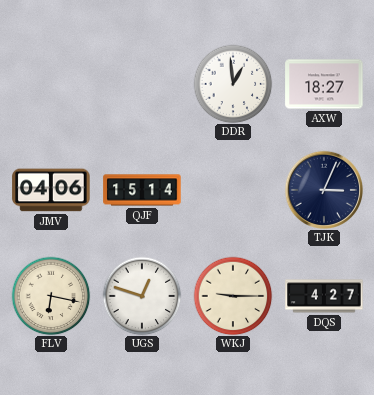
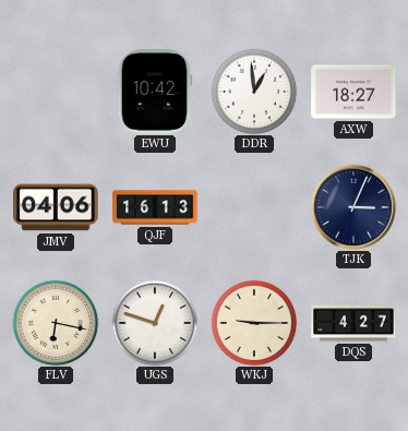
EWU: none -> 10:42
QJF: 15:14 -> 16:13
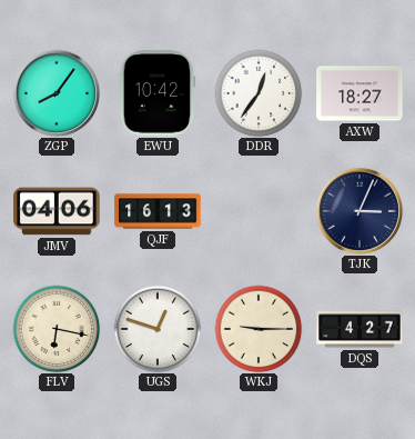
ZGP: none -> 8:06
DDR: 12:59 -> 12:36
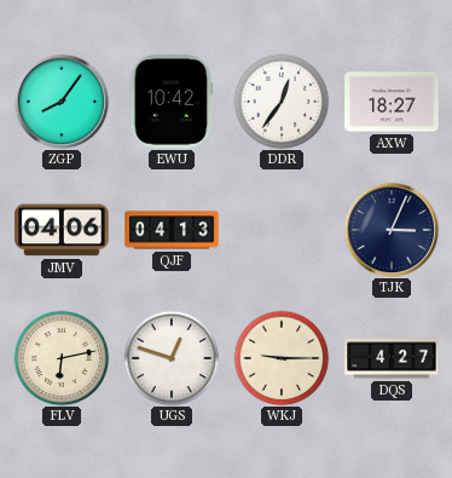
QJF: 16:13 -> 04:13
FLV: 6:17 -> 6:13
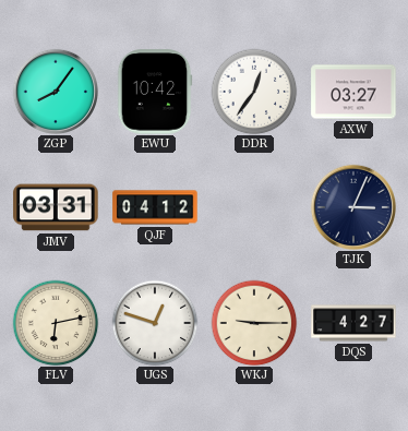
AXW: 18:27 -> 03:27
JMV: 04:06 -> 03:31
QJF: 04:13 -> 04:12
